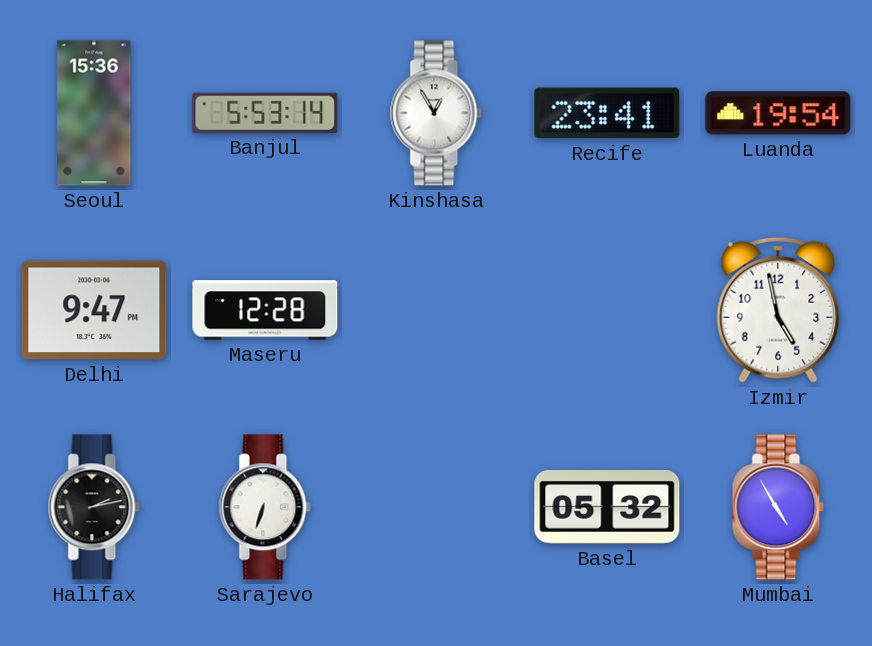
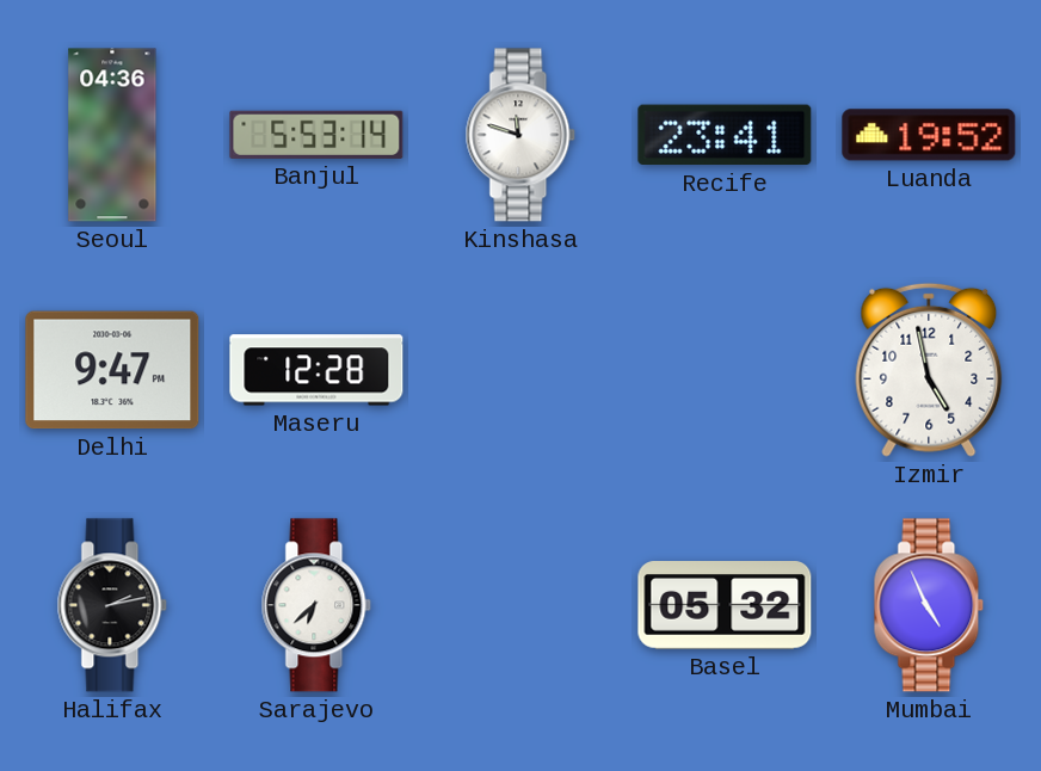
Seoul: 15:36 -> 04:36
Kinshasa: 12:55 -> 11:48
Luanda: 19:54 -> 19:52
Sarajevo: 6:33 -> 6:38
Mumbai: 4:55 -> 4:56
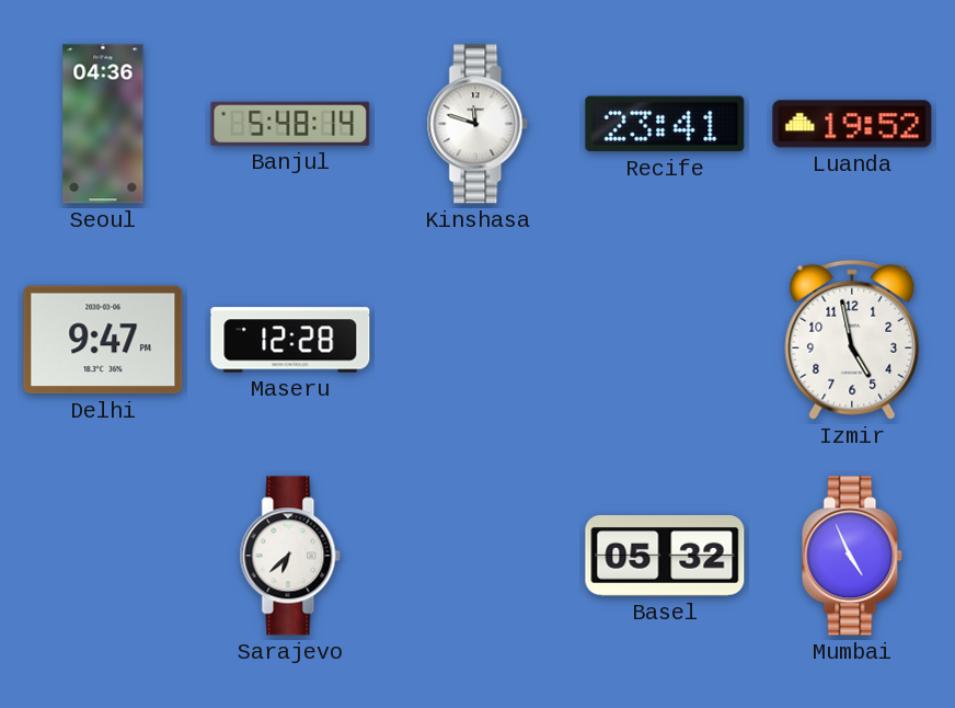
Banjul: 5:53 -> 5:48
Halifax: 2:13 -> none
